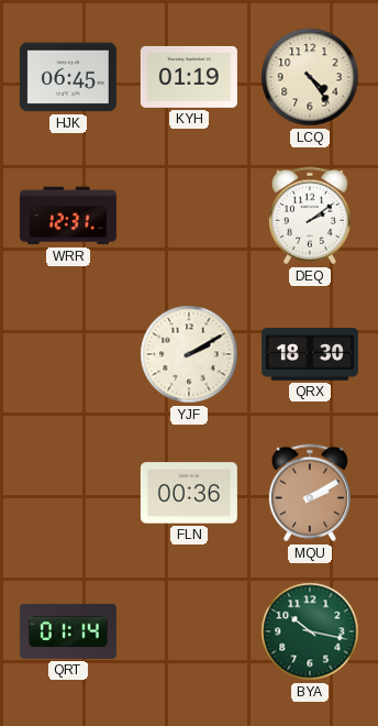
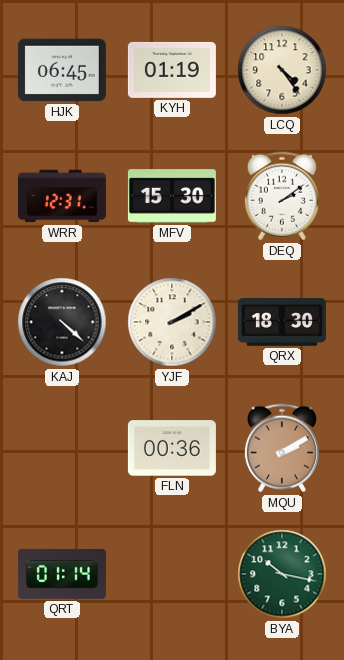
MFV: none -> 15:30
KAJ: none -> 4:22
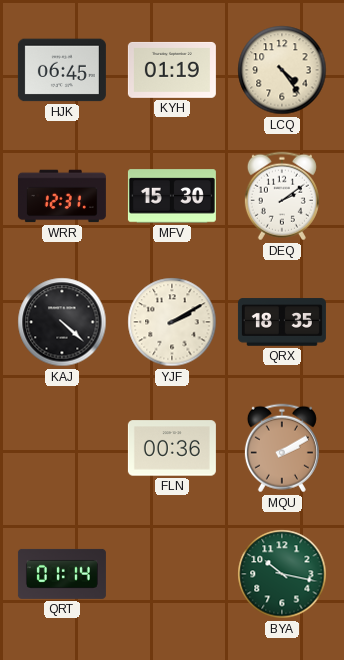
QRX: 18:30 -> 18:35
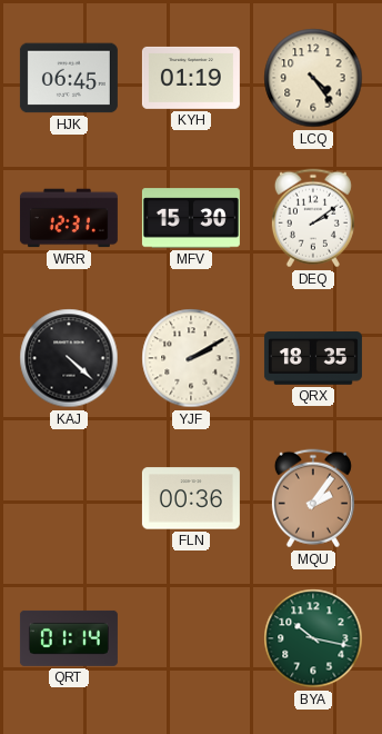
MQU: 2:10 -> 2:06
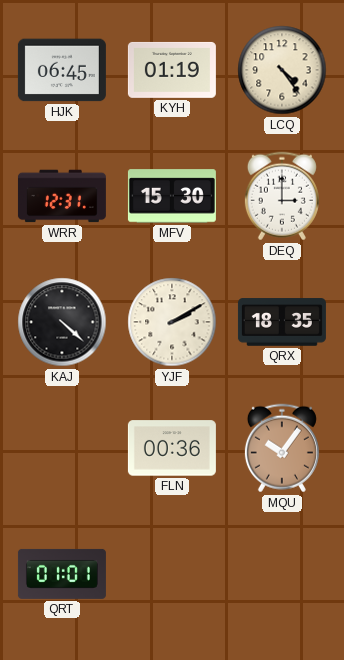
DEQ: 2:09 -> 3:00
MQU: 2:06 -> 10:06
QRT: 01:14 -> 01:01
BYA: 10:17 -> none
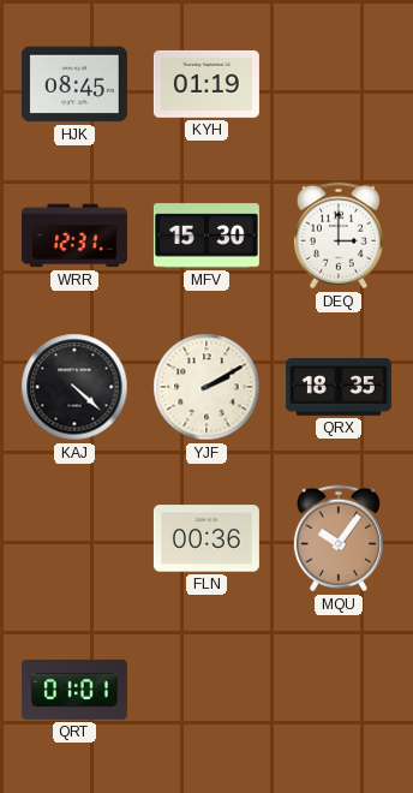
HJK: 06:45 -> 08:45
LCQ: 4:24 -> none
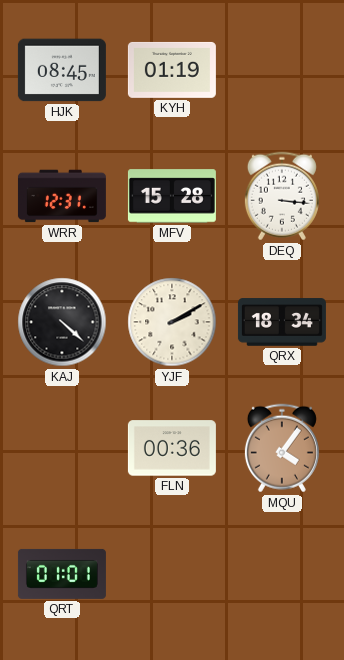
MFV: 15:30 -> 15:28
DEQ: 3:00 -> 3:16
QRX: 18:35 -> 18:34
MQU: 10:06 -> 4:06
